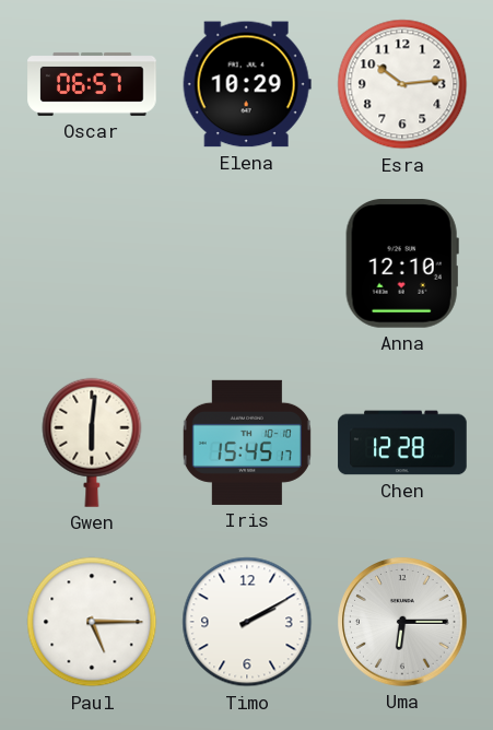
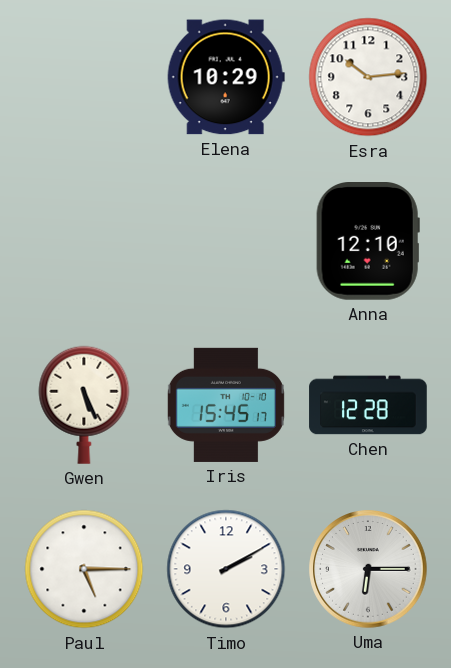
Oscar: 06:57 -> none
Gwen: 6:01 -> 5:26
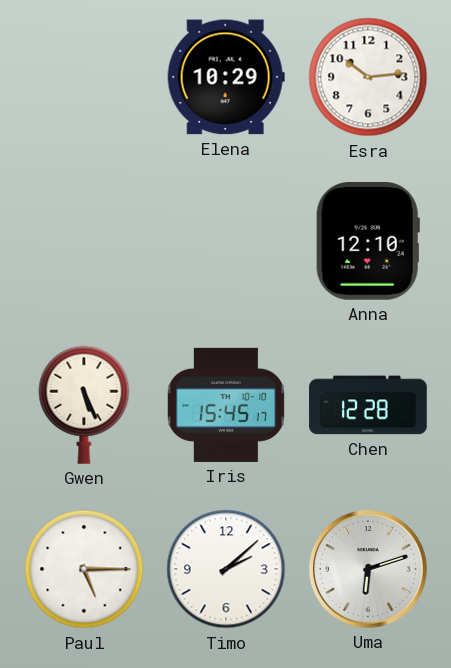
Timo: 2:10 -> 2:08
Uma: 6:15 -> 6:12
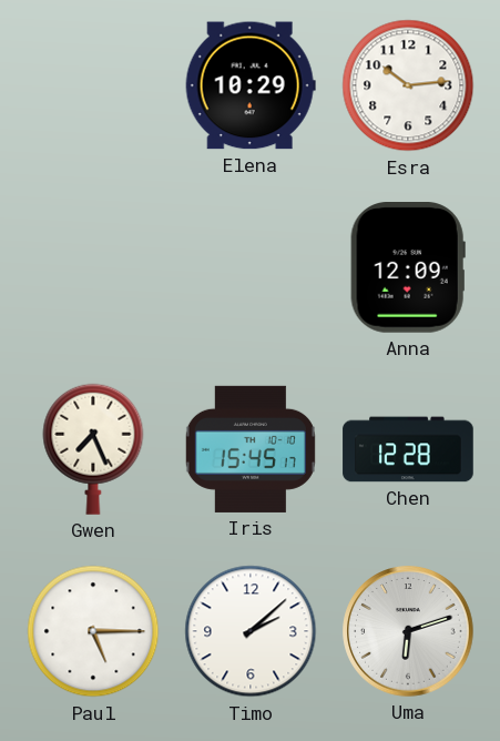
Anna: 12:10 -> 12:09
Gwen: 5:26 -> 7:26
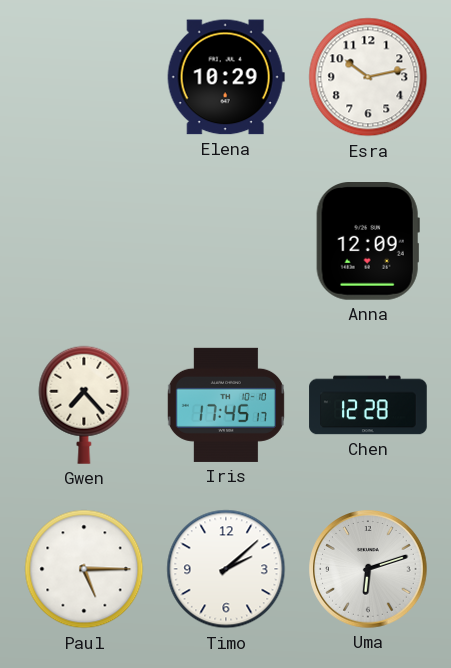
Esra: 10:14 -> 10:13
Gwen: 7:26 -> 7:23
Iris: 15:45 -> 17:45
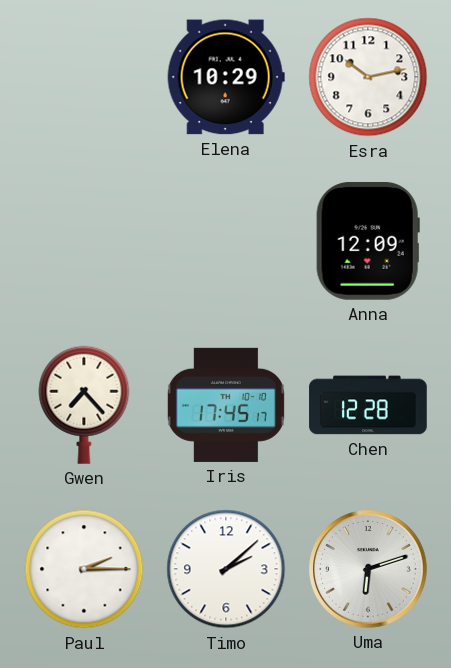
Paul: 5:15 -> 2:15
